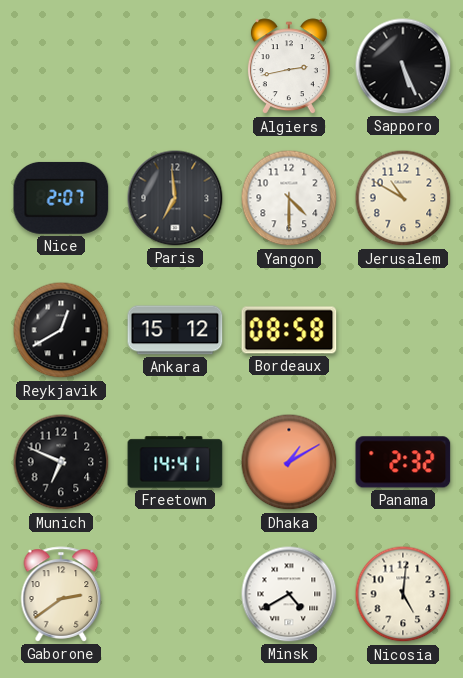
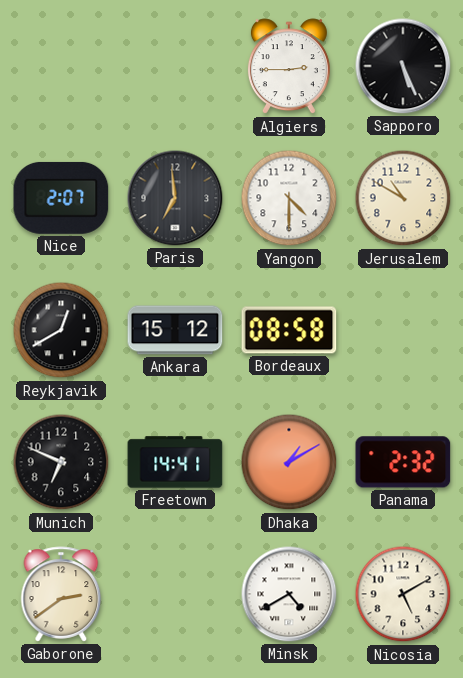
Algiers: 2:43 -> 2:45
Nicosia: 5:01 -> 5:10
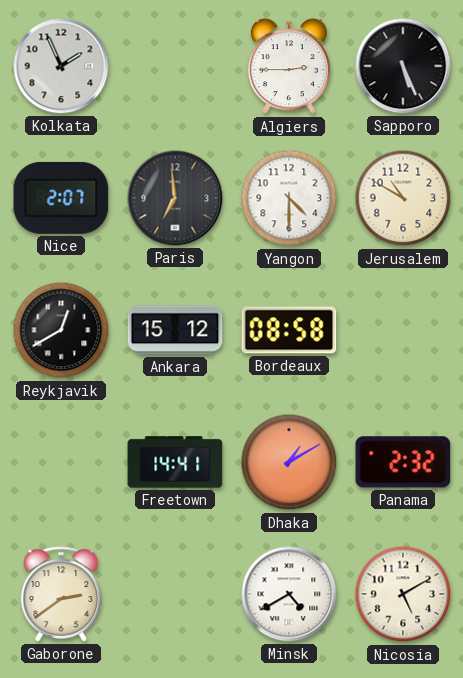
Kolkata: none -> 1:56
Munich: 6:49 -> none
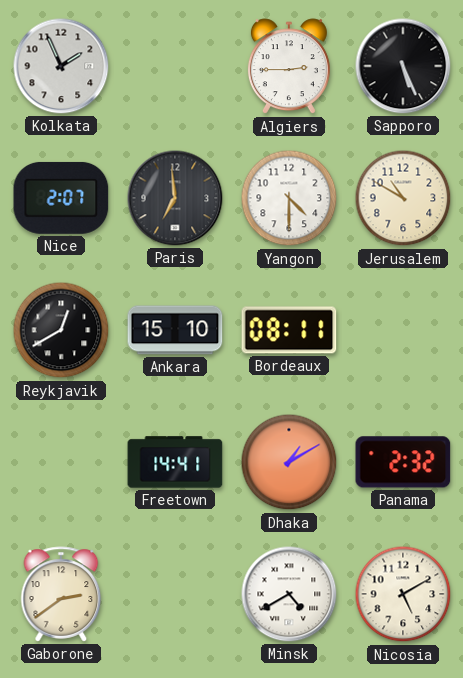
Ankara: 15:12 -> 15:10
Bordeaux: 08:58 -> 08:11
